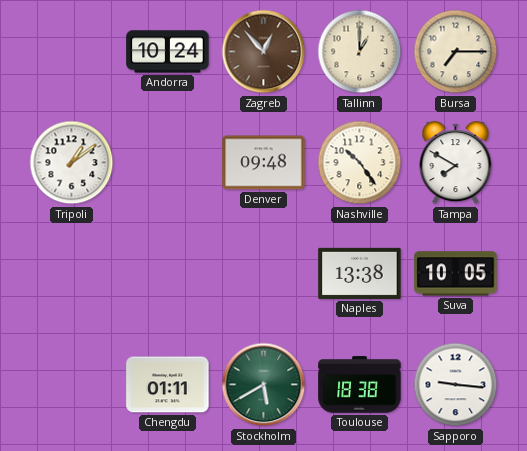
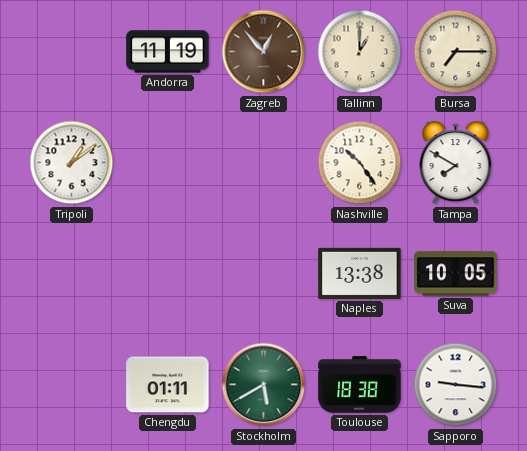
Andorra: 10:24 -> 11:19
Denver: 09:48 -> none
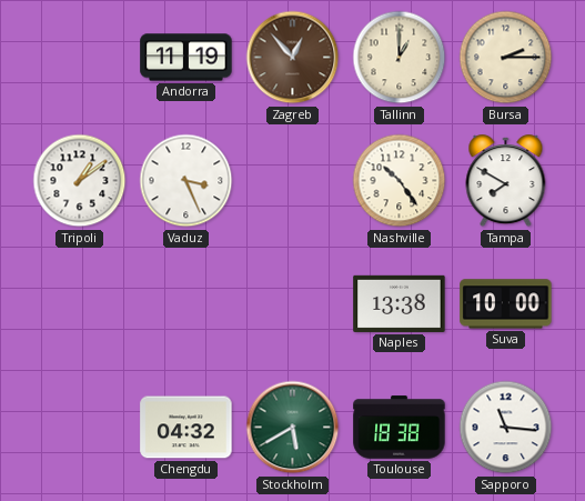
Bursa: 7:15 -> 2:15
Vaduz: none -> 3:26
Suva: 10:05 -> 10:00
Chengdu: 01:11 -> 04:32
Sapporo: 9:16 -> 11:16
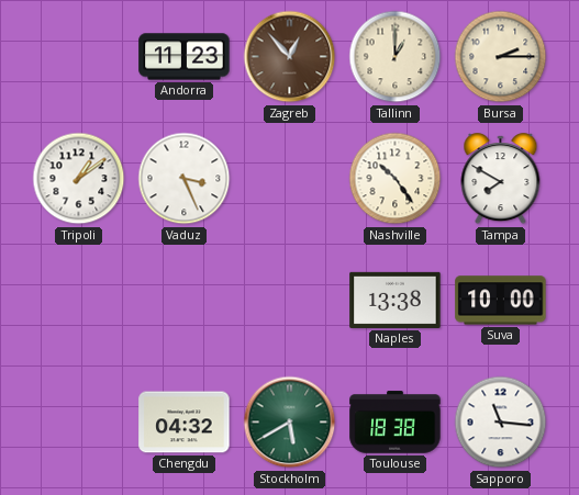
Andorra: 11:19 -> 11:23
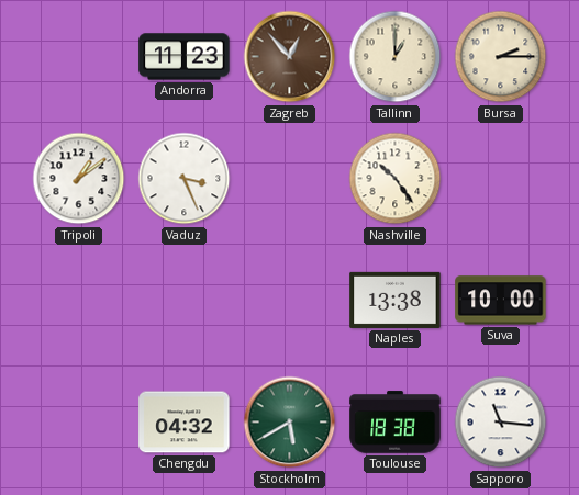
Tampa: 7:50 -> none
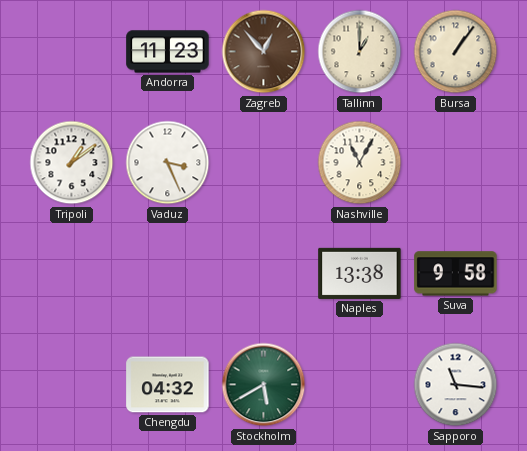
Bursa: 2:15 -> 1:06
Nashville: 10:24 -> 11:05
Suva: 10:00 -> 9:58
Toulouse: 18:38 -> none
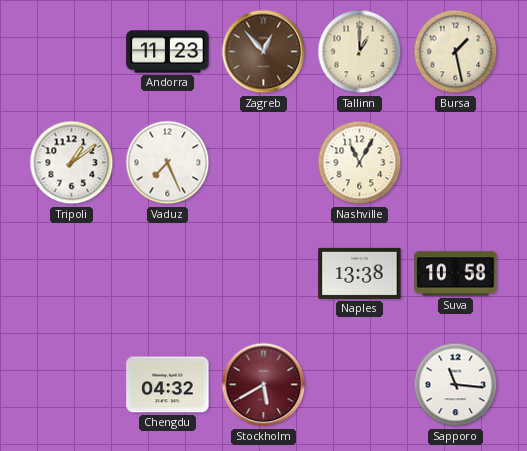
Bursa: 1:06 -> 1:28
Vaduz: 3:26 -> 7:26
Suva: 9:58 -> 10:58
Stockholm dial: green -> burgundy
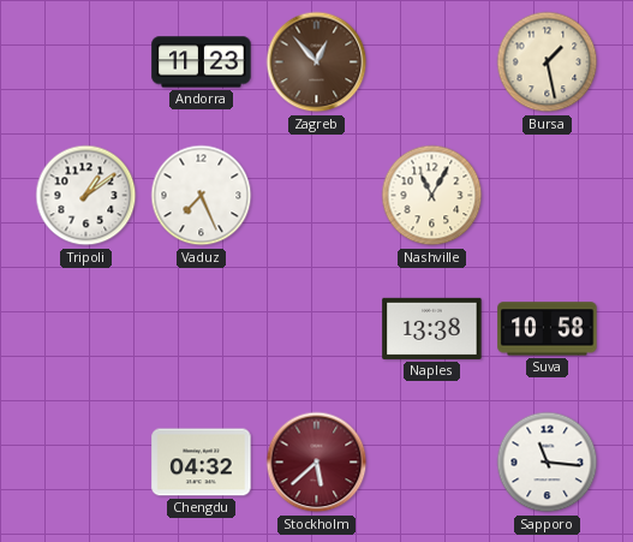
Tallinn: 1:00 -> none
Stockholm: 5:40 -> 5:38
